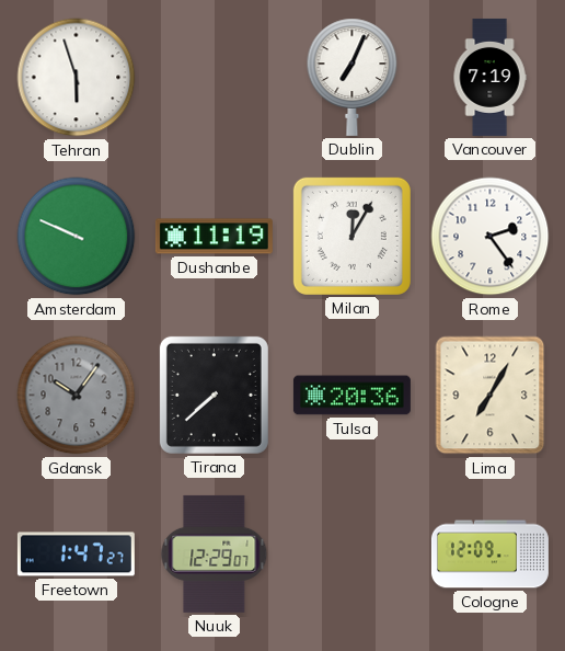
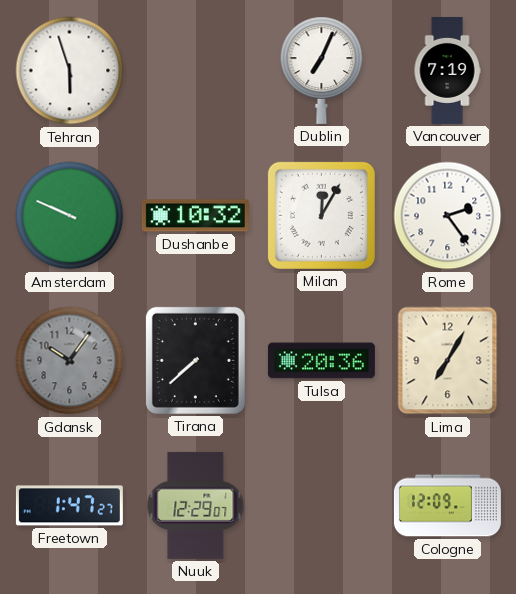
Dushanbe: 11:19 -> 10:32
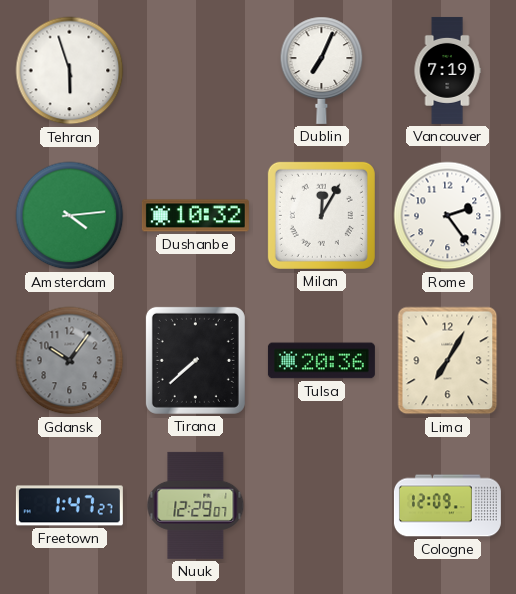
Amsterdam: 9:49 -> 4:14
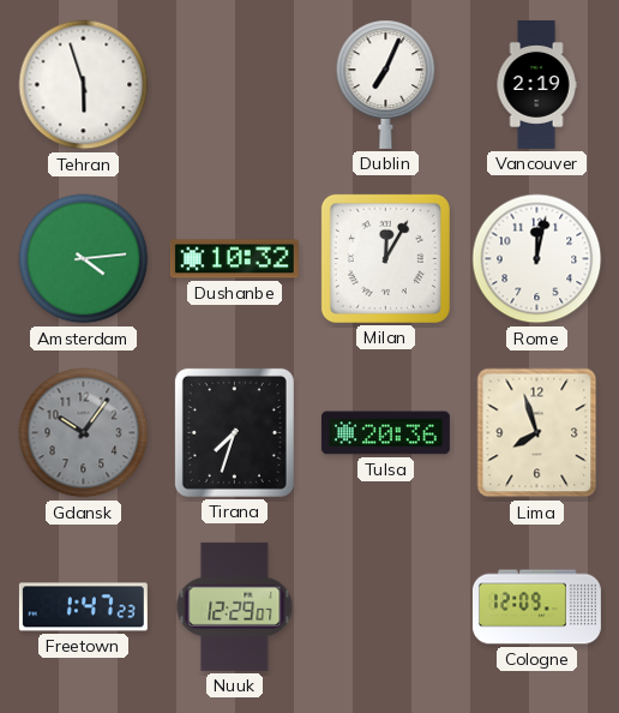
Vancouver: 7:19 -> 2:19
Rome: 2:24 -> 12:02
Tirana: 7:38 -> 7:33
Lima: 7:05 -> 7:57
Freetown: 1:47:27 -> 1:47:23
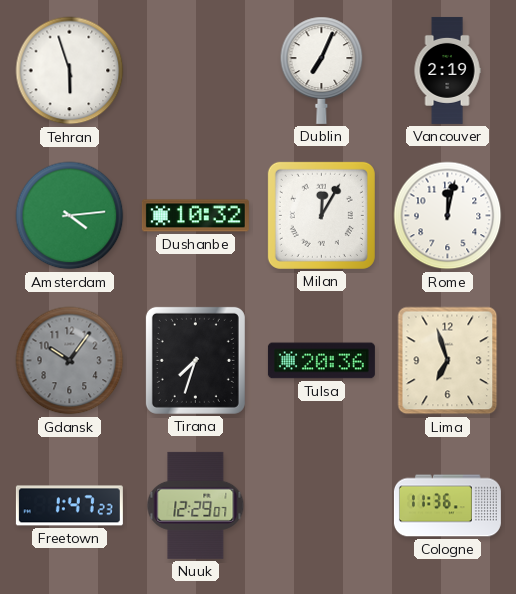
Lima: 7:57 -> 6:57
Cologne: 12:09 -> 11:36
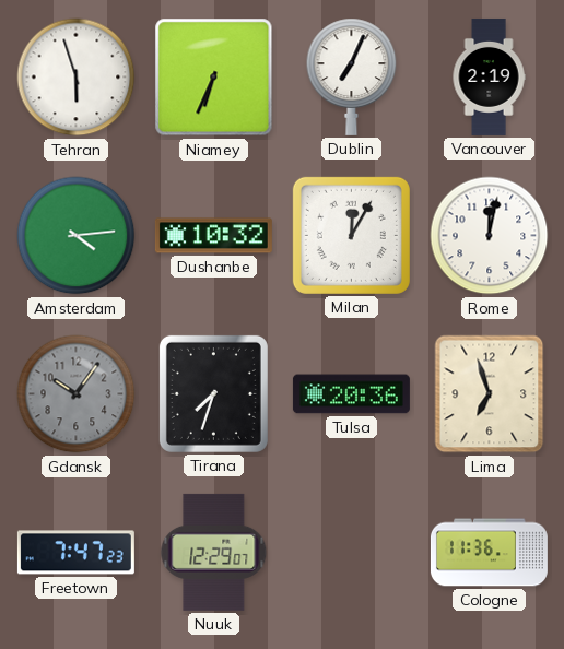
Niamey: none -> 6:34
Freetown: 1:47 -> 7:47
